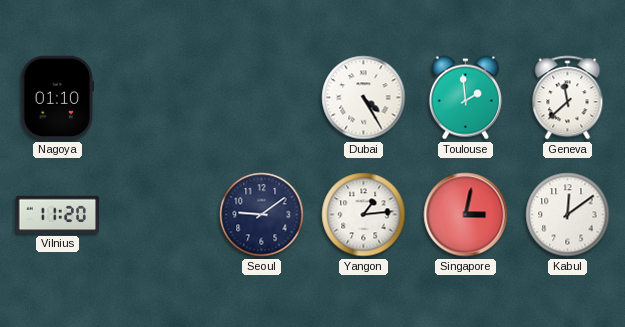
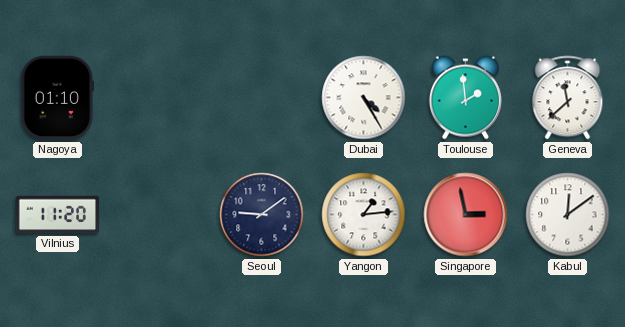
Singapore: 3:02 -> 2:58
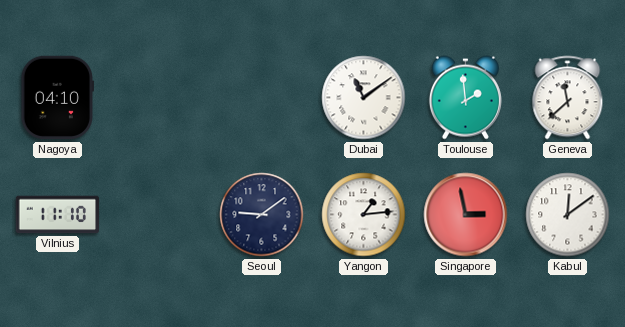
Nagoya: 01:10 -> 04:10
Dubai: 4:25 -> 11:09
Vilnius: 11:20 -> 11:10
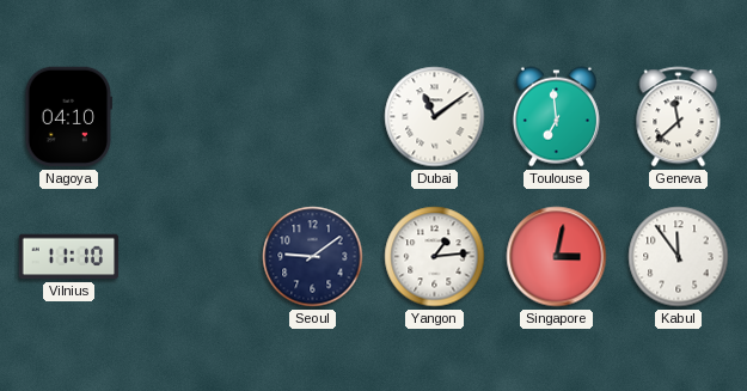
Toulouse: 1:59 -> 6:59
Singapore: 2:58 -> 3:02
Kabul: 12:09 -> 11:54
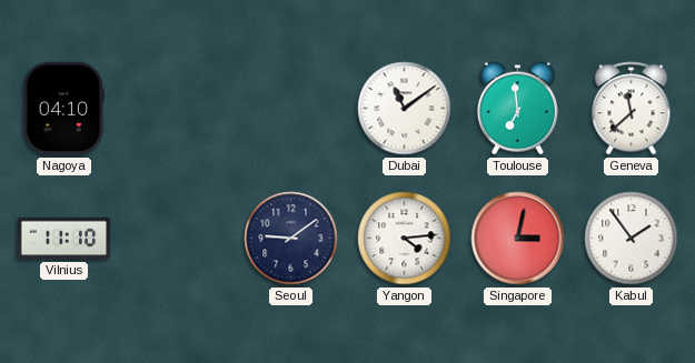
Yangon: 1:14 -> 4:14
Kabul: 11:54 -> 1:54
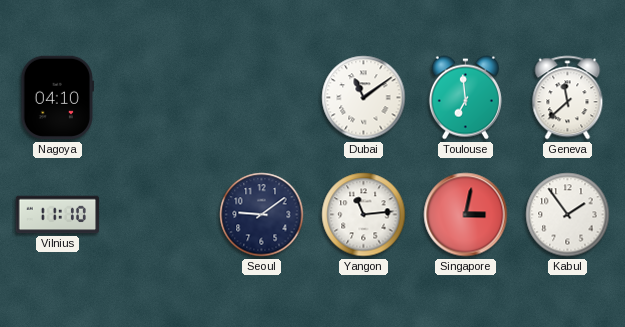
Yangon: 4:14 -> 11:14
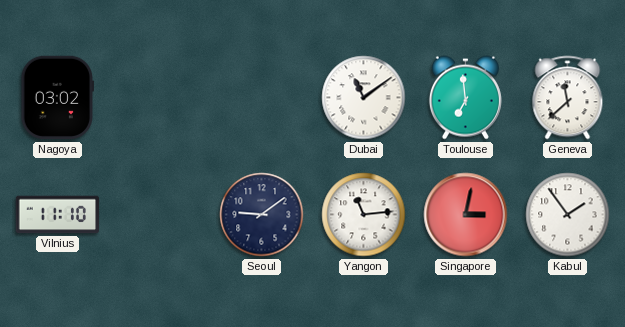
Nagoya: 04:10 -> 03:02
